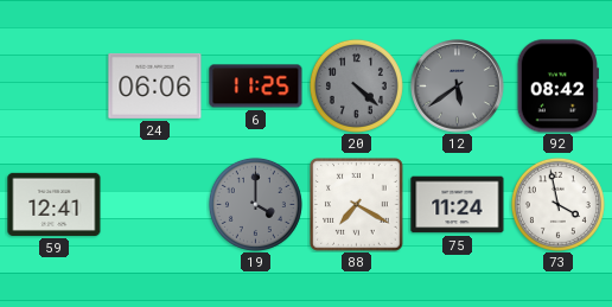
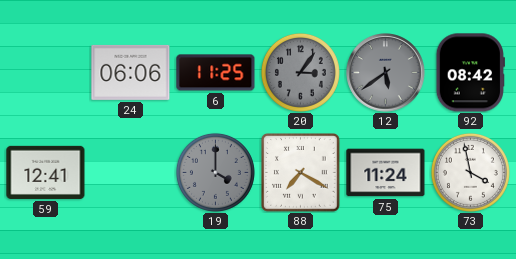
20: 4:22 -> 3:06
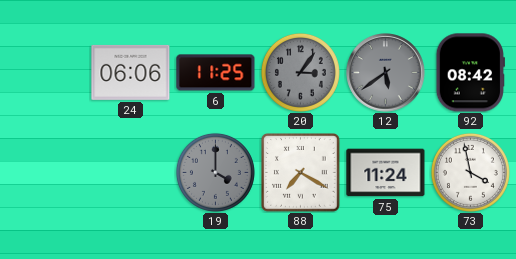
59: 12:41 -> none
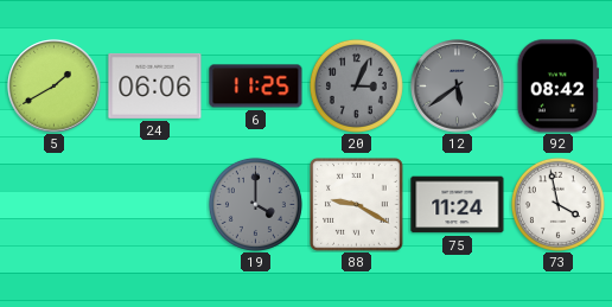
5: none -> 1:40
20: 3:06 -> 3:04
88: 7:20 -> 9:20
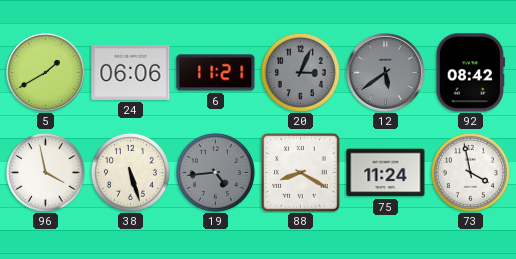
6: 11:25 -> 11:21
96: none -> 3:58
38: none -> 5:27
19: 4:00 -> 4:44
88: 9:20 -> 8:20
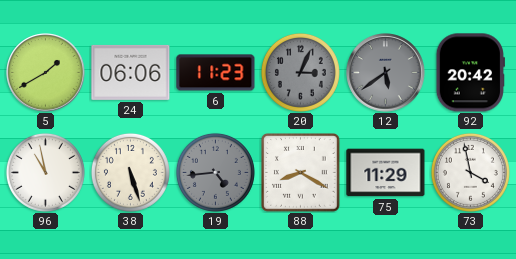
6: 11:21 -> 11:23
92: 08:42 -> 20:42
96: 3:58 -> 10:58
75: 11:24 -> 11:29
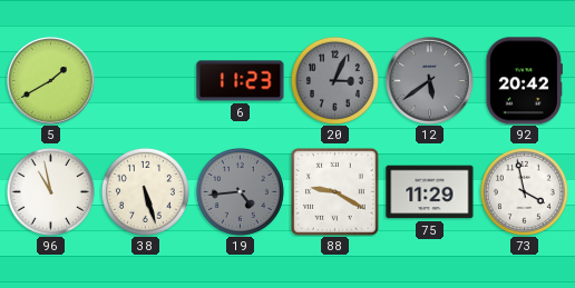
24: 06:06 -> none
88: 8:20 -> 9:20
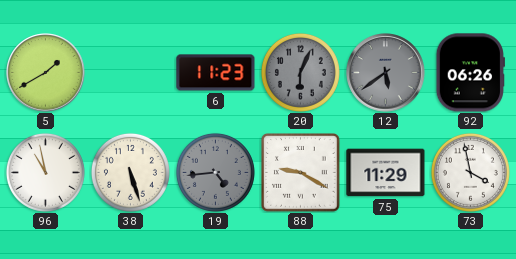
20: 3:04 -> 6:04
92: 20:42 -> 06:26
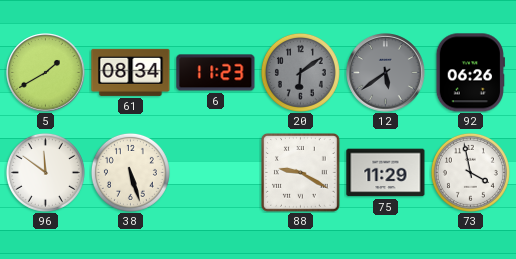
61: none -> 08:34
20: 6:04 -> 6:09
96: 10:58 -> 11:51
19: 4:44 -> none
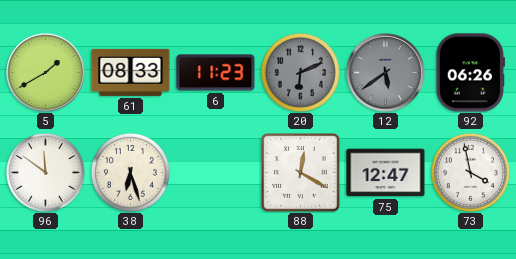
61: 08:34 -> 08:33
20: 6:09 -> 6:11
38: 5:27 -> 6:27
88: 9:20 -> 12:20
75: 11:29 -> 12:47
